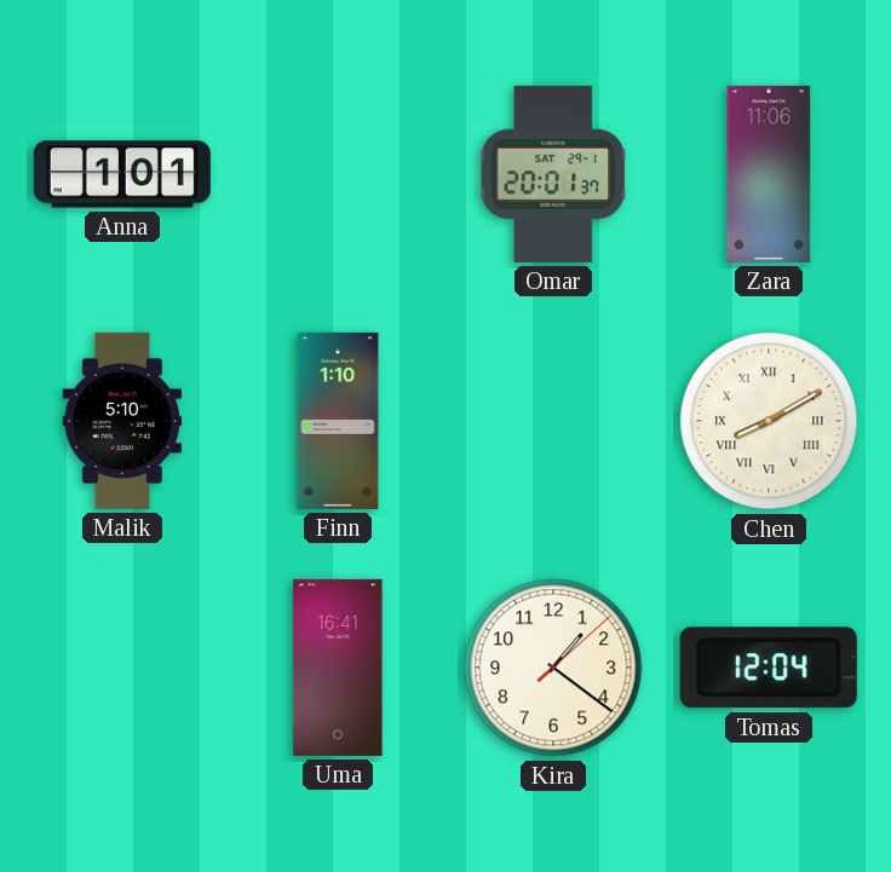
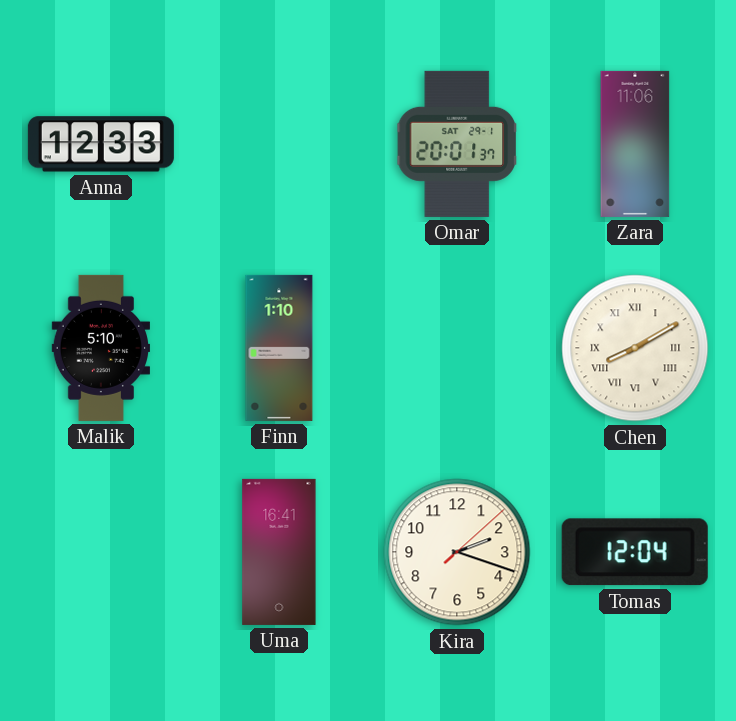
Anna: 1:01 -> 12:33
Kira: 1:21 -> 2:18
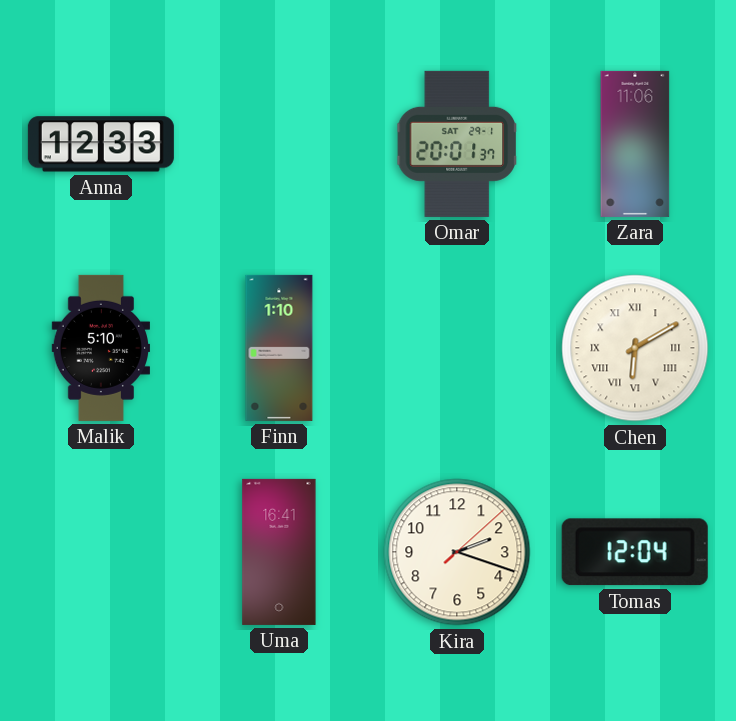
Chen: 8:10 -> 6:10
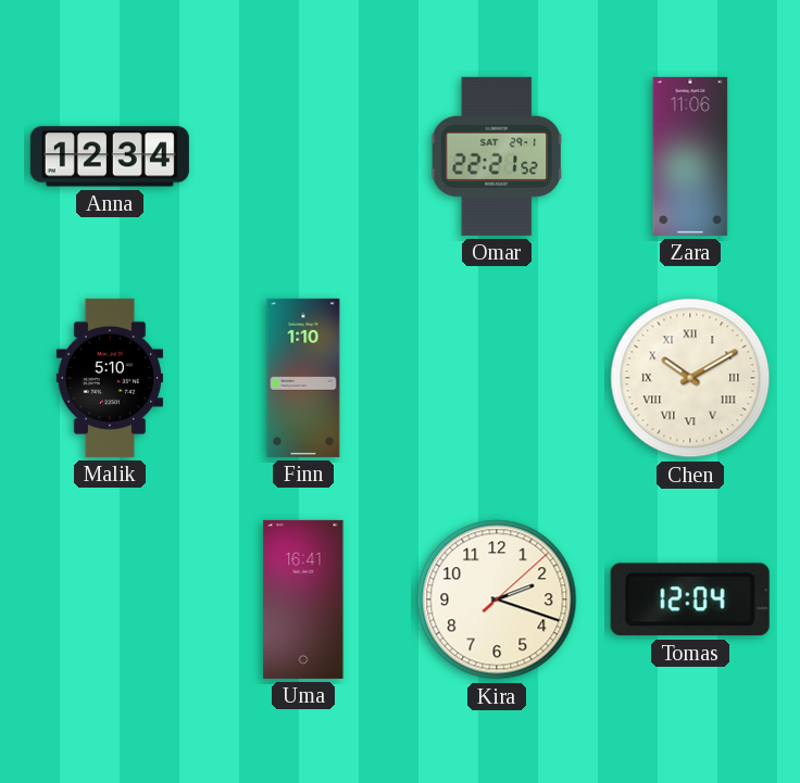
Anna: 12:33 -> 12:34
Omar: 20:01 -> 22:21
Chen: 6:10 -> 10:10
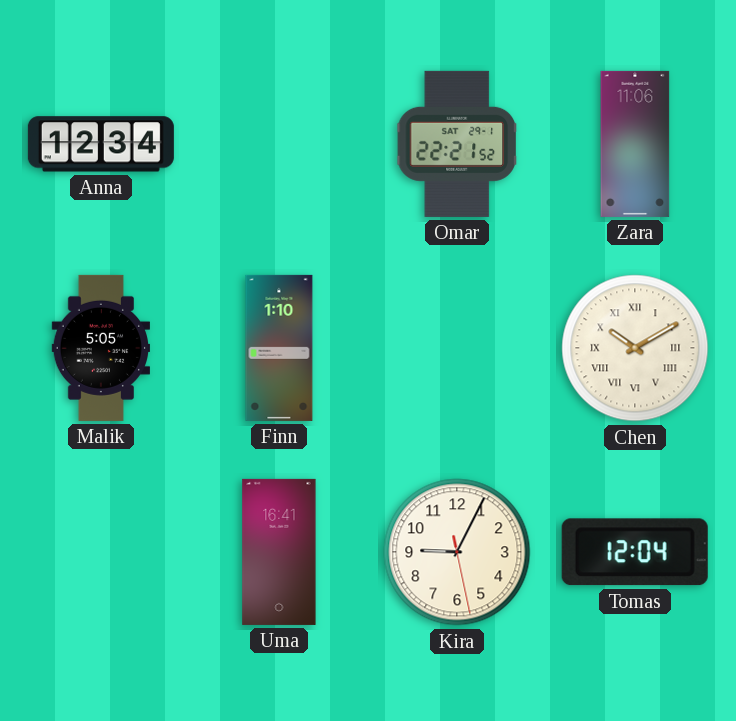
Malik: 5:10 -> 5:05
Kira: 2:18 -> 9:04
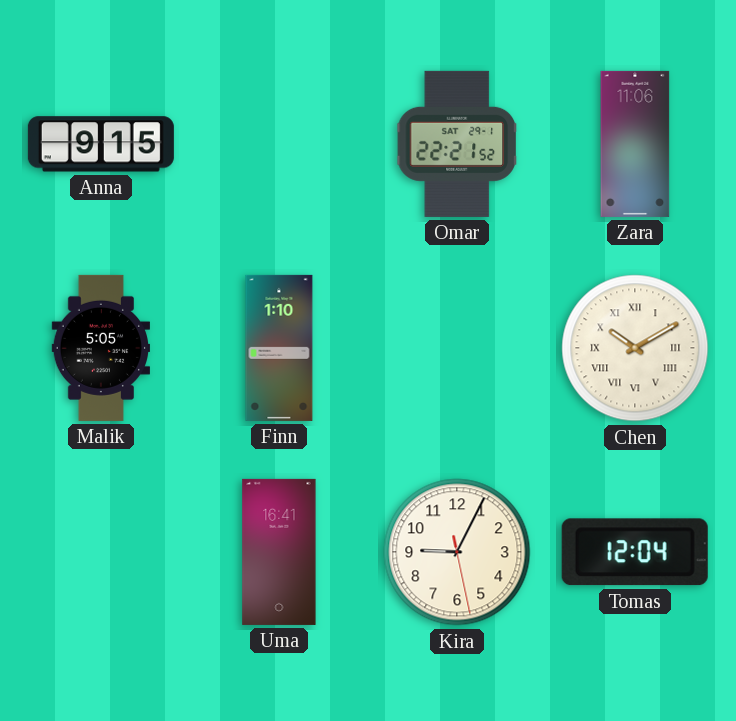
Anna: 12:34 -> 9:15
